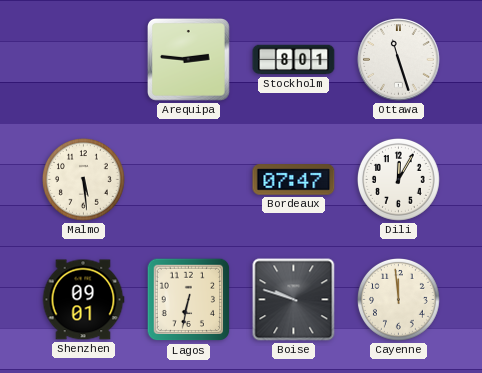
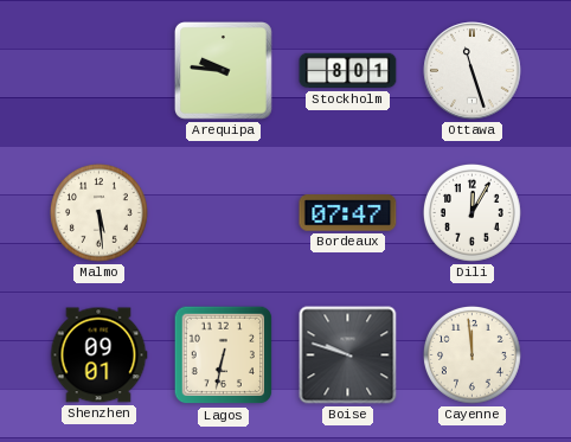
Arequipa: 2:46 -> 9:46
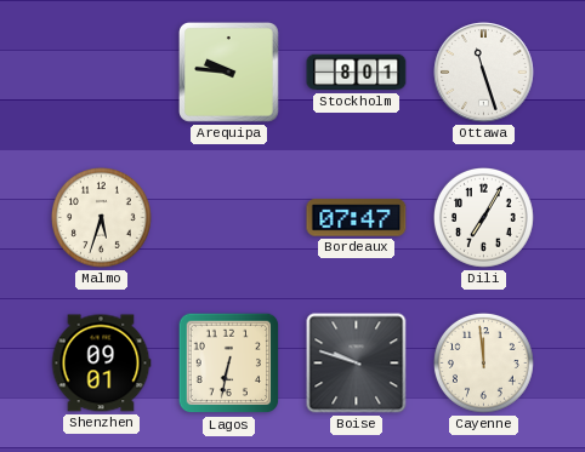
Malmo: 5:29 -> 5:33
Dili: 12:05 -> 7:05
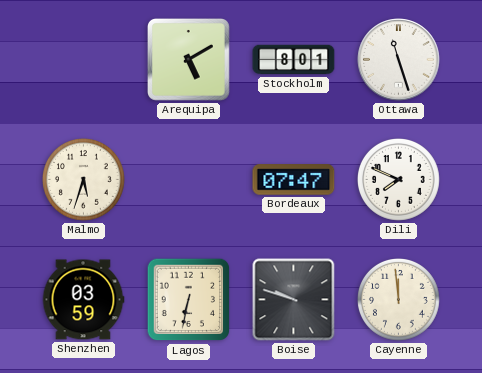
Arequipa: 9:46 -> 5:10
Dili: 7:05 -> 7:49
Shenzhen: 09:01 -> 03:59
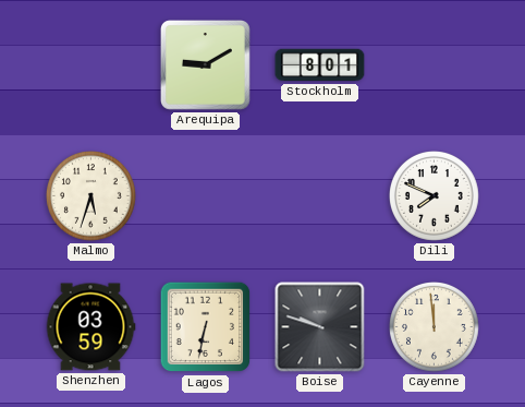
Arequipa: 5:10 -> 9:10
Ottawa: 11:27 -> none
Bordeaux: 07:47 -> none
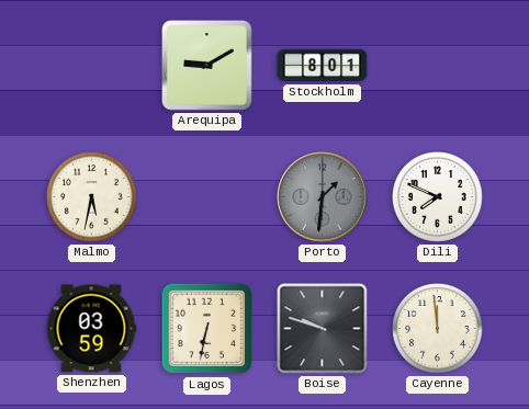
Malmo: 5:33 -> 5:32
Porto: none -> 1:31
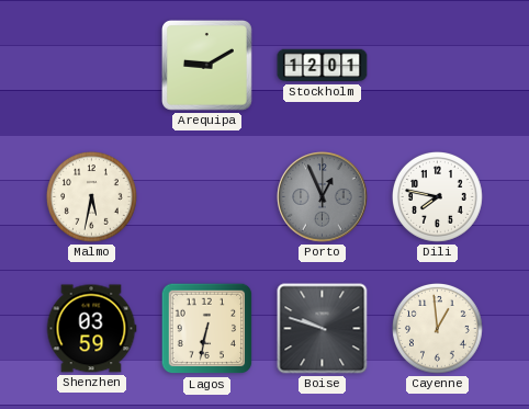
Stockholm: 8:01 -> 12:01
Porto: 1:31 -> 12:56
Dili: 7:49 -> 7:47
Cayenne: 11:59 -> 12:59
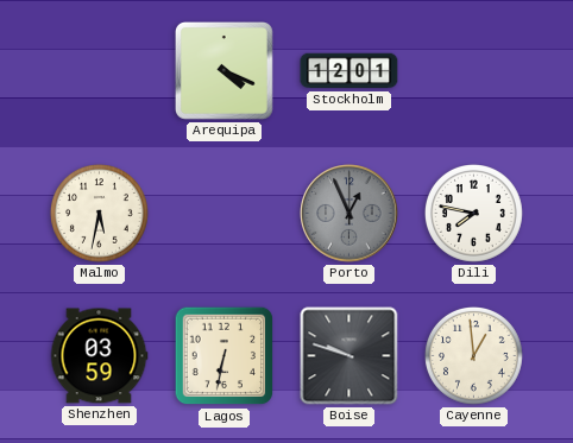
Arequipa: 9:10 -> 4:19
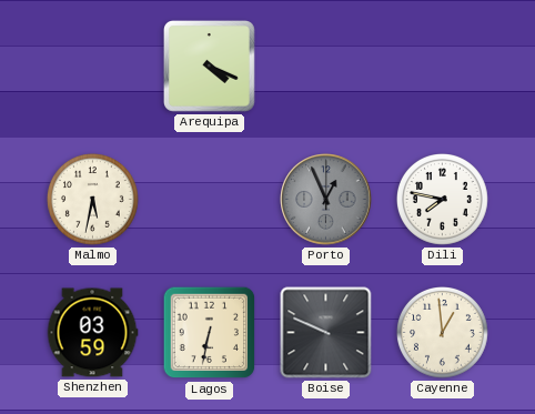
Stockholm: 12:01 -> none
Boise: 9:48 -> 9:49
